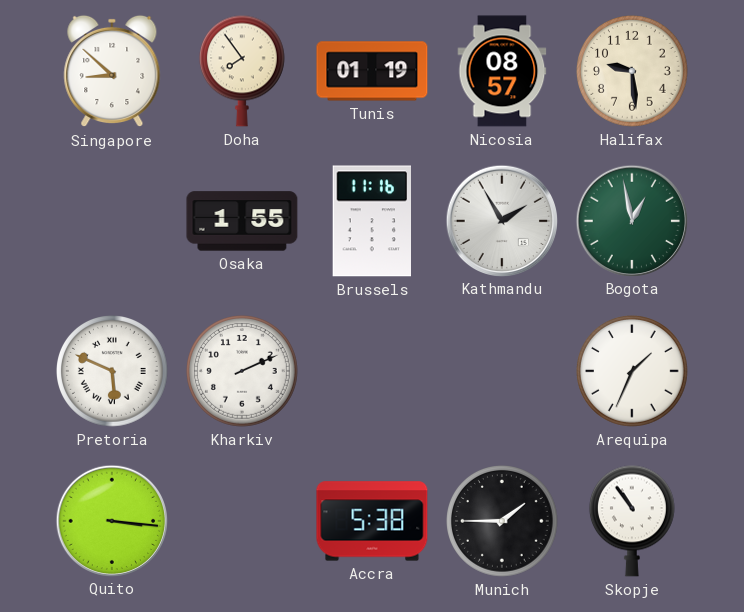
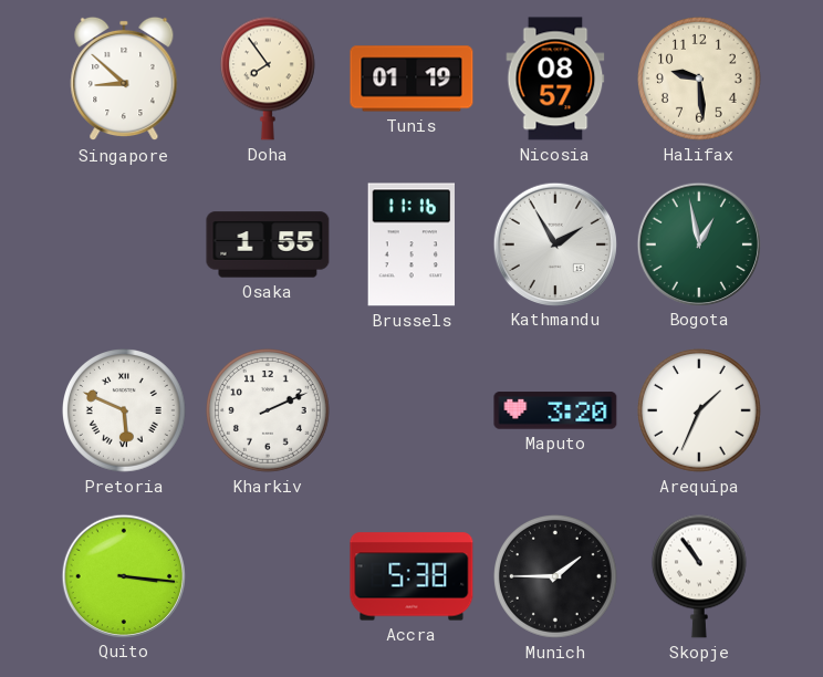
Maputo: none -> 3:20
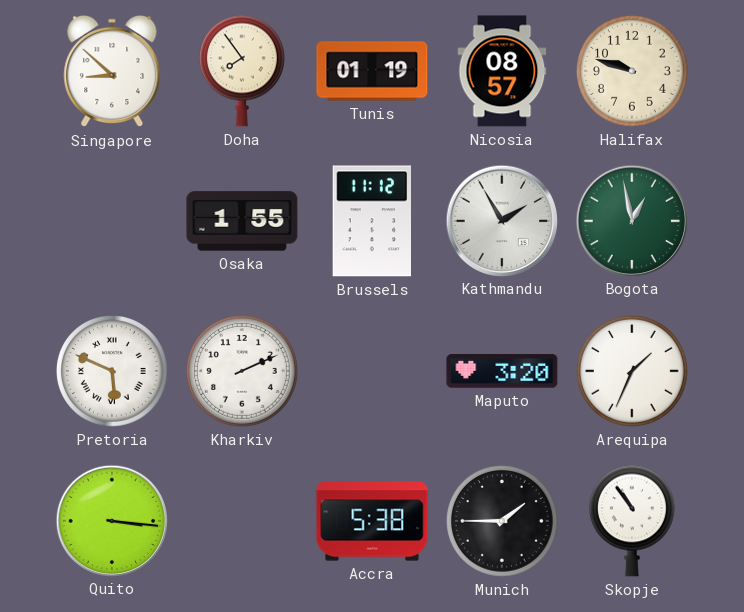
Halifax: 9:29 -> 9:48
Brussels: 11:16 -> 11:12
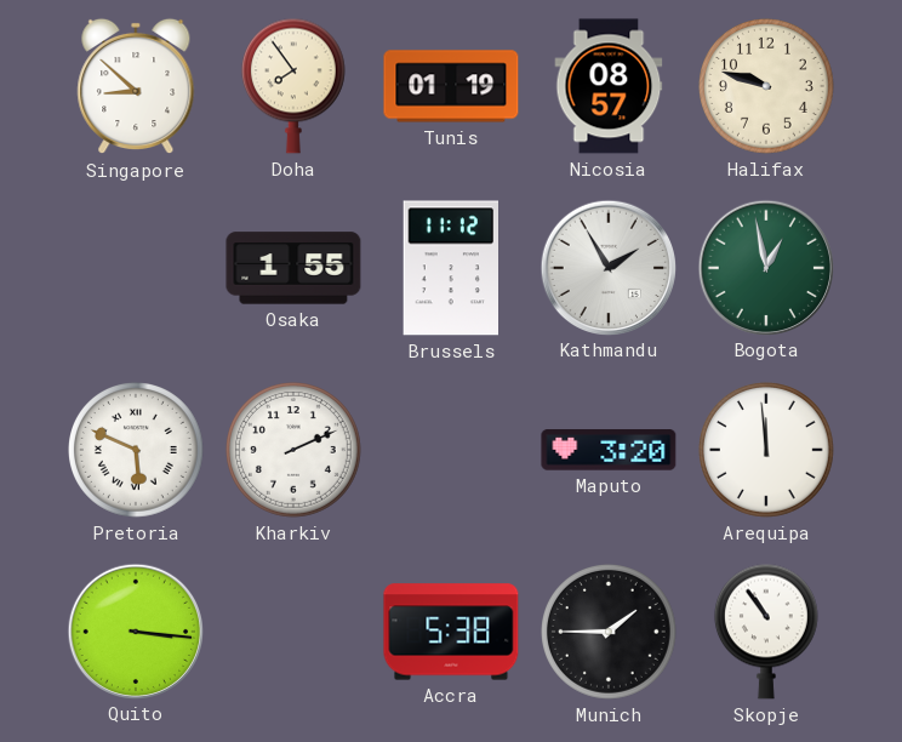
Arequipa: 1:34 -> 11:59
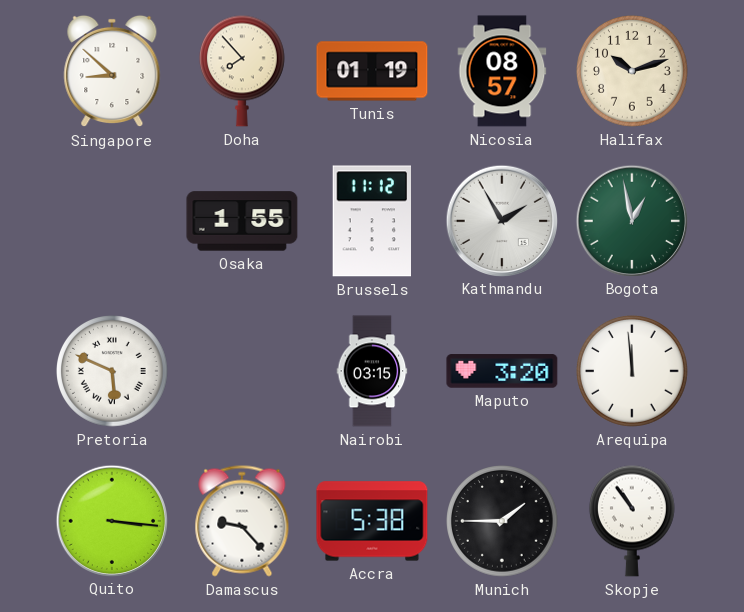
Doha: 7:54 -> 7:53
Halifax: 9:48 -> 10:12
Kharkiv: 2:11 -> none
Nairobi: none -> 03:15
Damascus: none -> 9:23
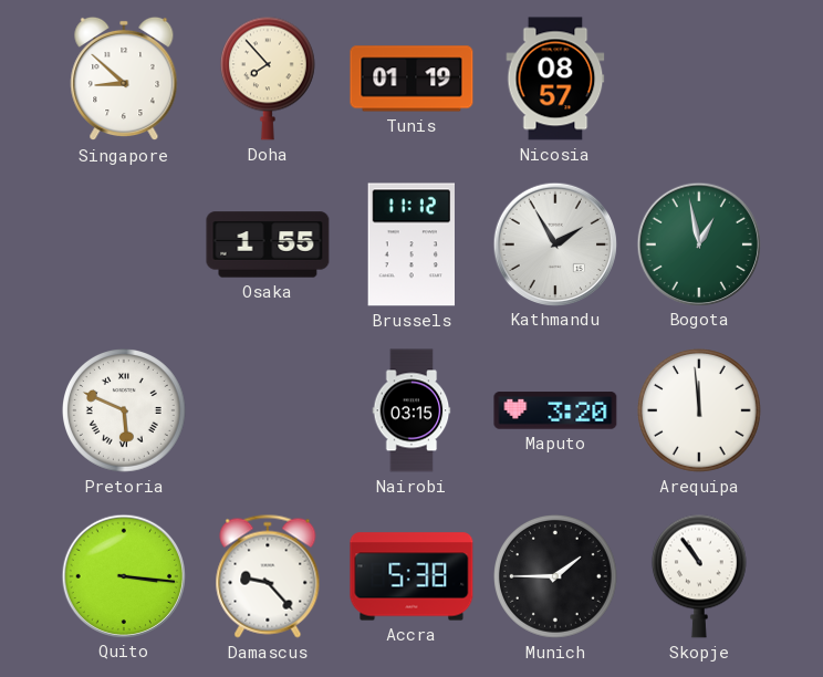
Halifax: 10:12 -> none
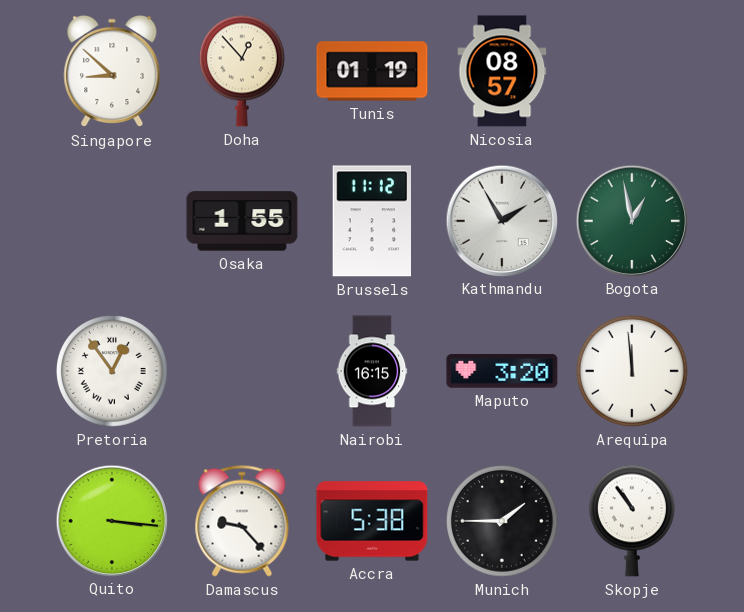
Doha: 7:53 -> 12:53
Pretoria: 5:49 -> 12:54
Nairobi: 03:15 -> 16:15
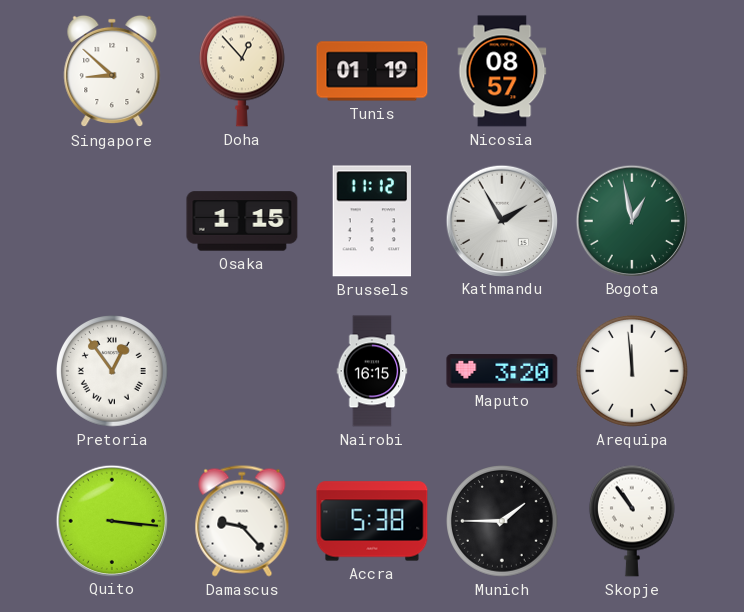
Osaka: 1:55 -> 1:15
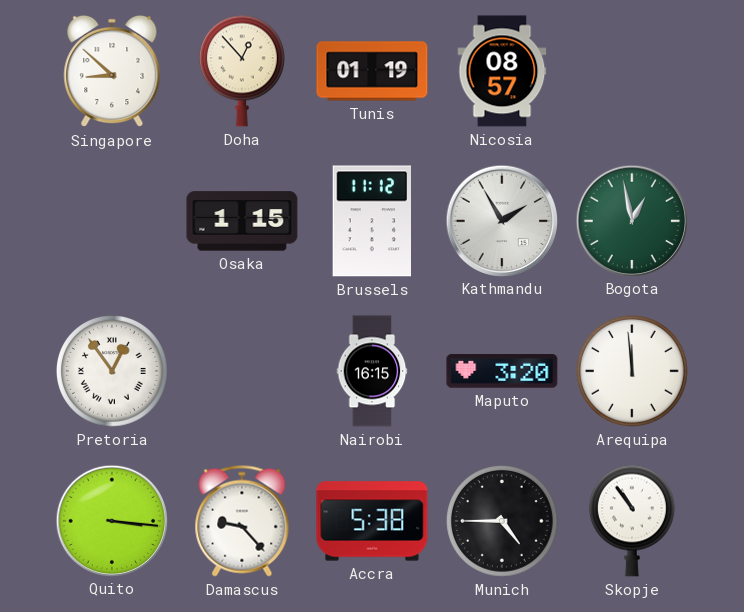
Munich: 1:45 -> 4:45
